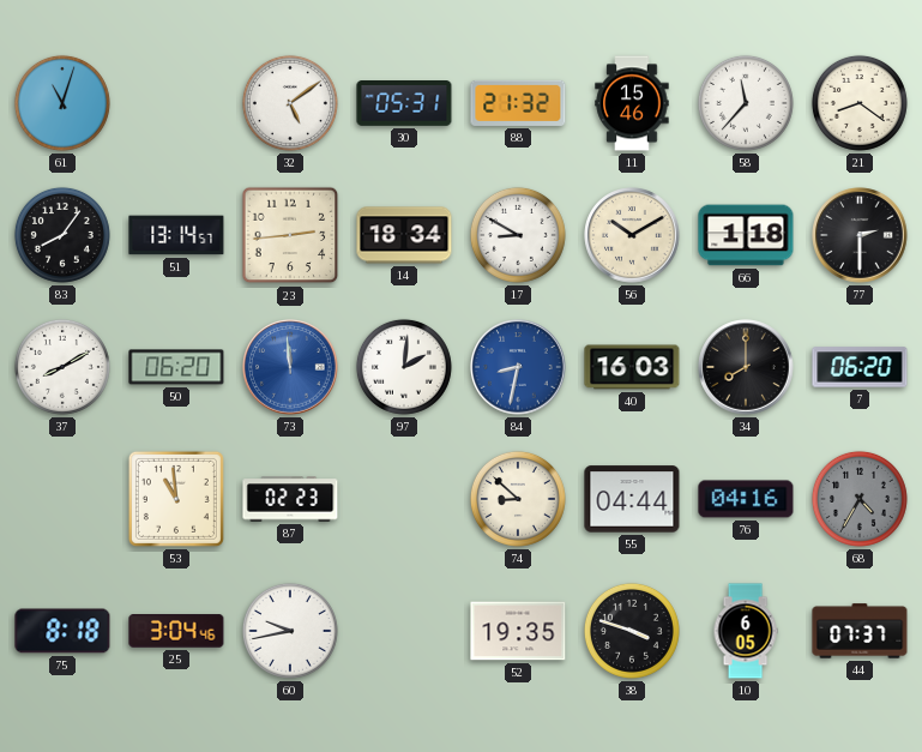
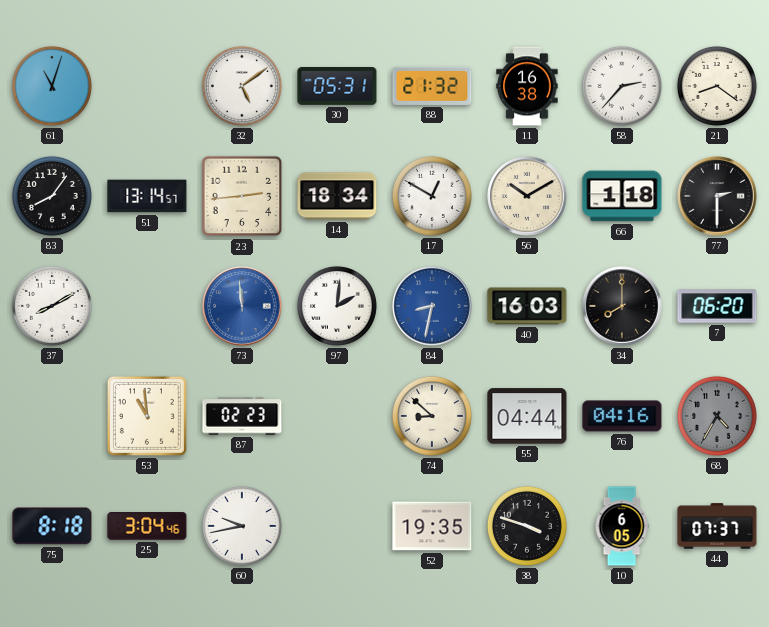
11: 15:46 -> 16:38
58: 11:37 -> 2:37
17: 8:50 -> 12:50
50: 06:20 -> none
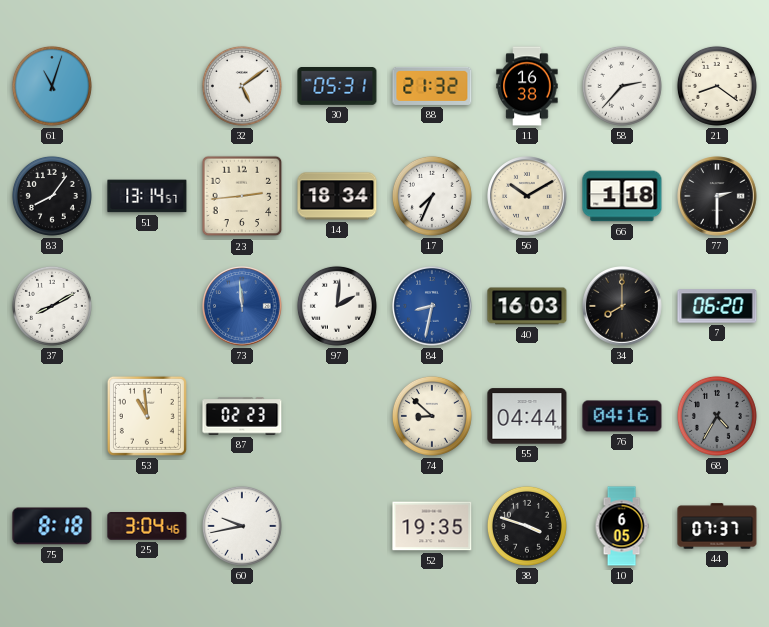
17: 12:50 -> 7:34
